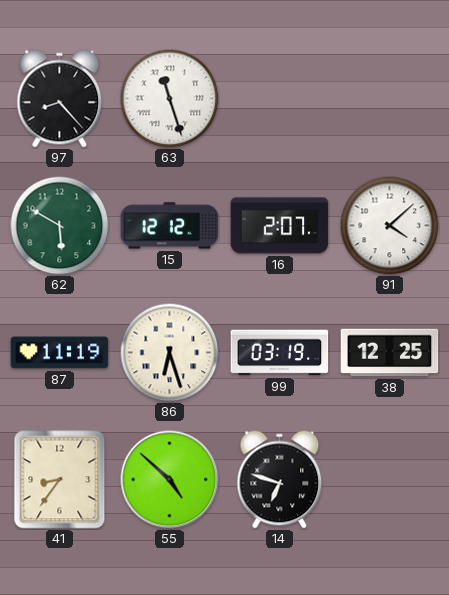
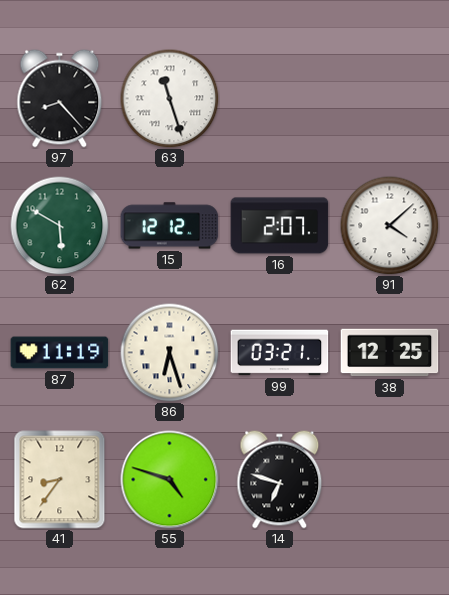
99: 03:19 -> 03:21
55: 4:52 -> 4:48
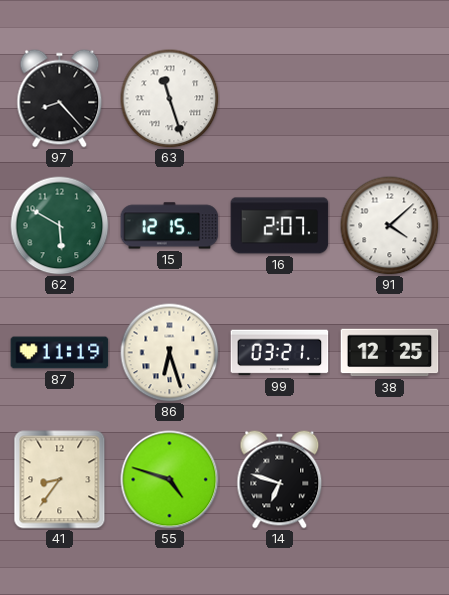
15: 12:12 -> 12:15
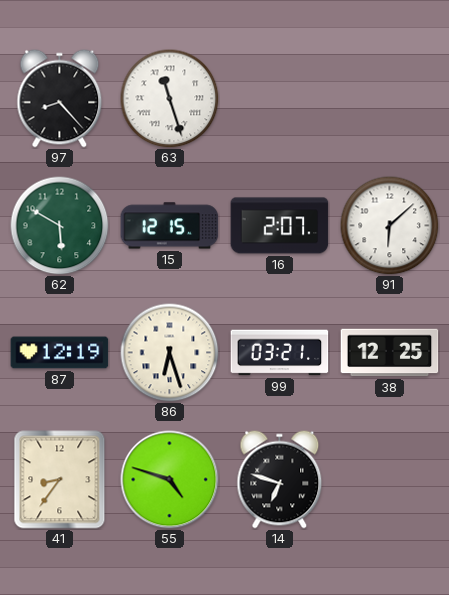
91: 4:08 -> 6:08
87: 11:19 -> 12:19
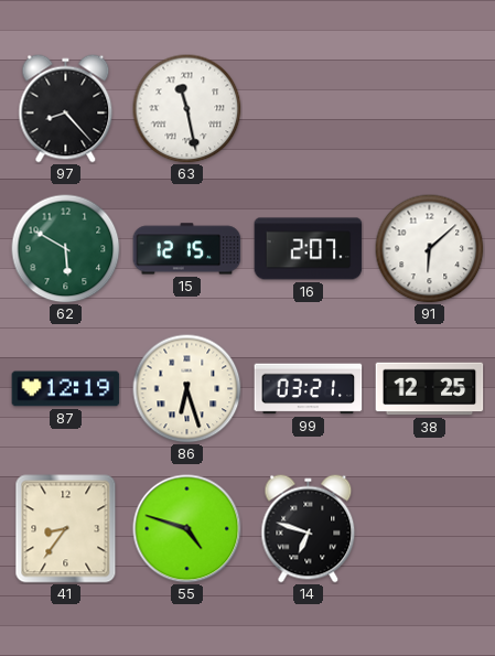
63: 11:27 -> 11:28
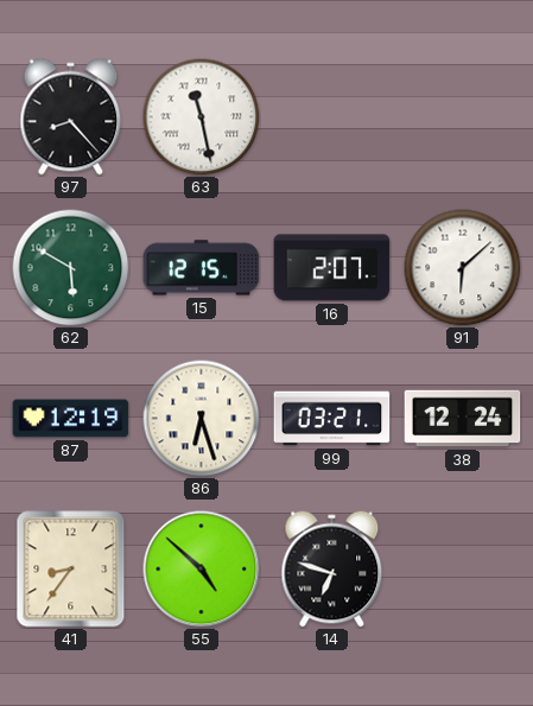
38: 12:25 -> 12:24
55: 4:48 -> 4:52
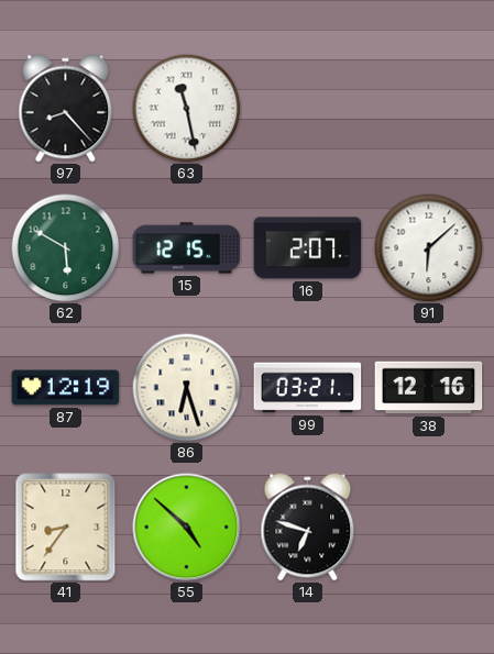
38: 12:24 -> 12:16
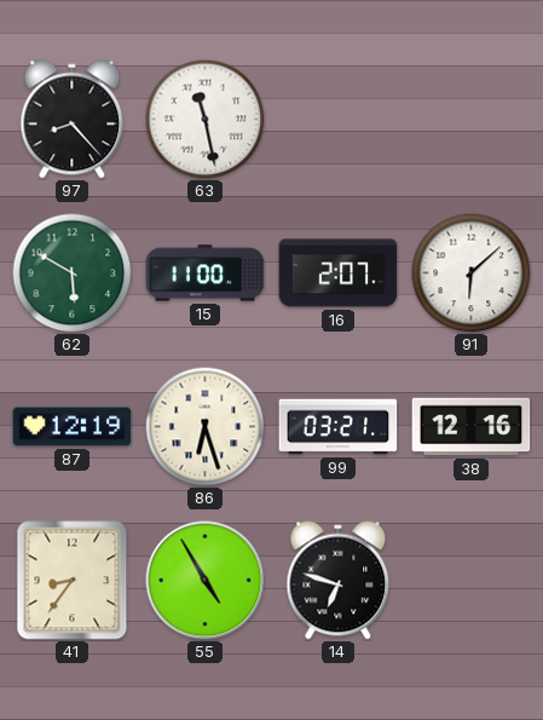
15: 12:15 -> 11:00
55: 4:52 -> 4:55
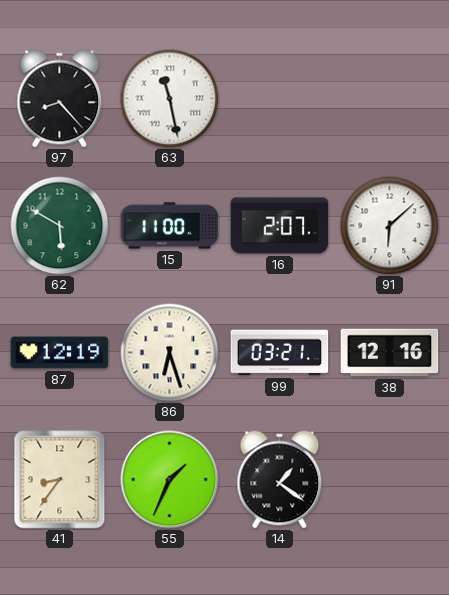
55: 4:55 -> 1:34
14: 6:48 -> 1:21
